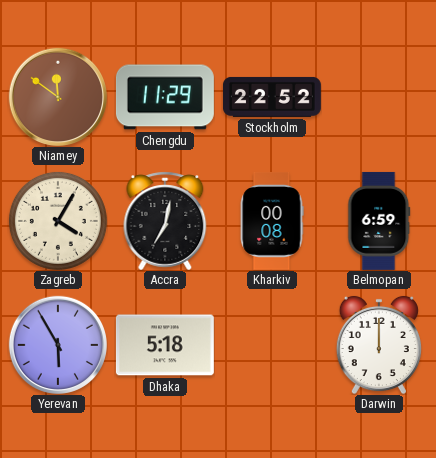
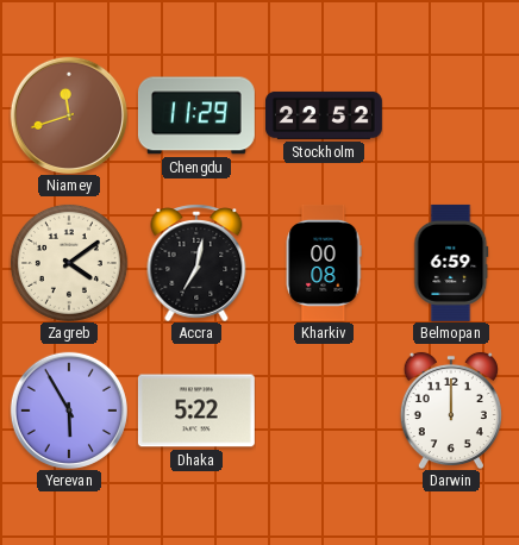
Niamey: 11:51 -> 11:42
Zagreb: 4:05 -> 4:09
Dhaka: 5:18 -> 5:22
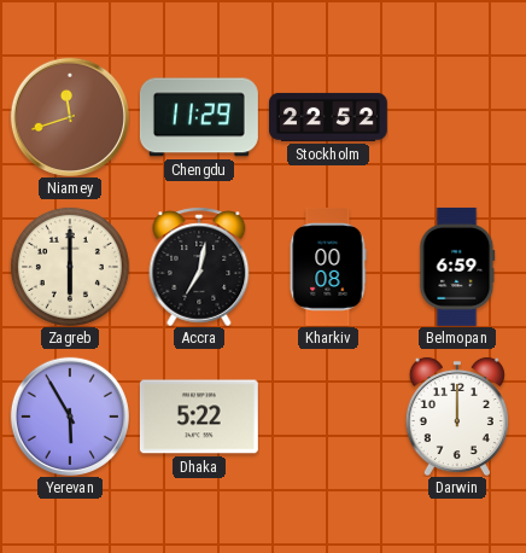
Zagreb: 4:09 -> 6:00
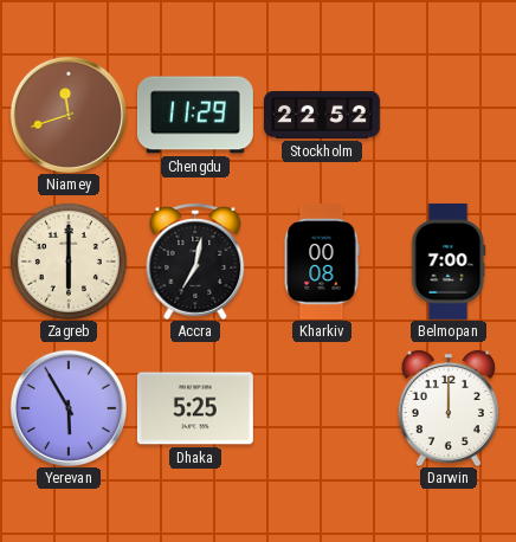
Belmopan: 6:59 -> 7:00
Dhaka: 5:22 -> 5:25
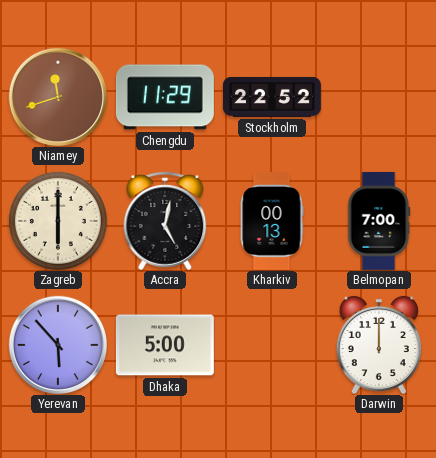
Accra: 7:02 -> 5:02
Kharkiv: 00:08 -> 00:13
Yerevan: 5:55 -> 5:53
Dhaka: 5:25 -> 5:00
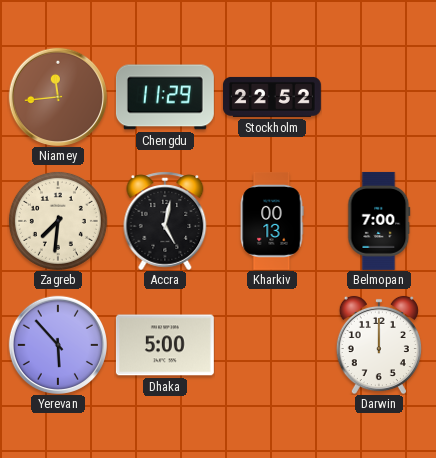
Niamey: 11:42 -> 11:44
Zagreb: 6:00 -> 7:31
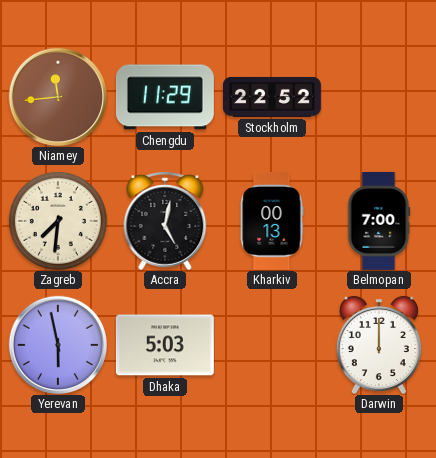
Yerevan: 5:53 -> 5:58
Dhaka: 5:00 -> 5:03
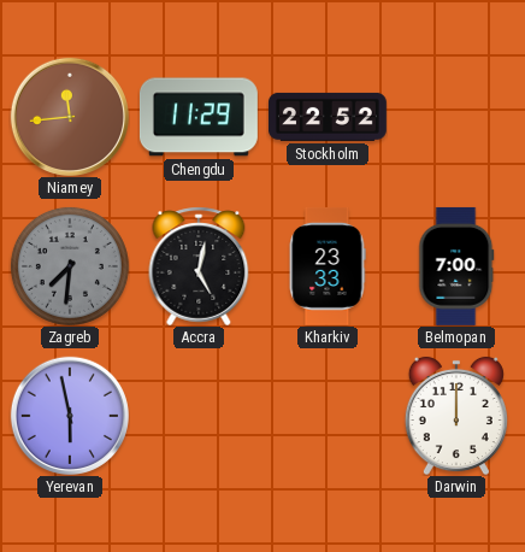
Zagreb dial: cream -> grey
Kharkiv: 00:13 -> 23:33
Dhaka: 5:03 -> none
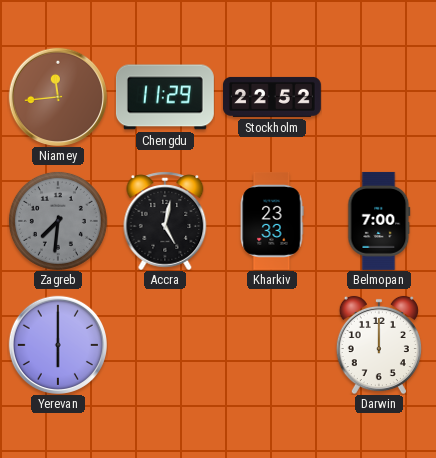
Yerevan: 5:58 -> 6:00
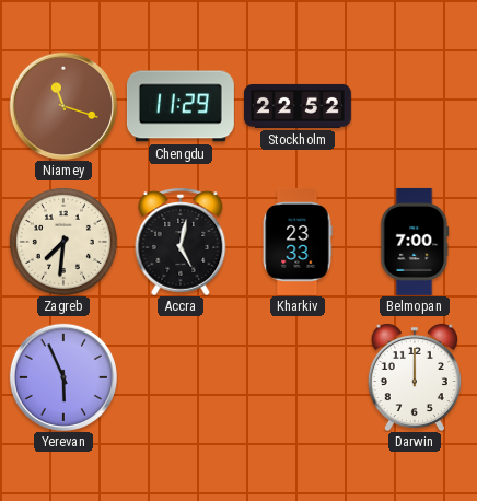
Niamey: 11:44 -> 11:18
Zagreb dial: grey -> cream
Yerevan: 6:00 -> 5:56
